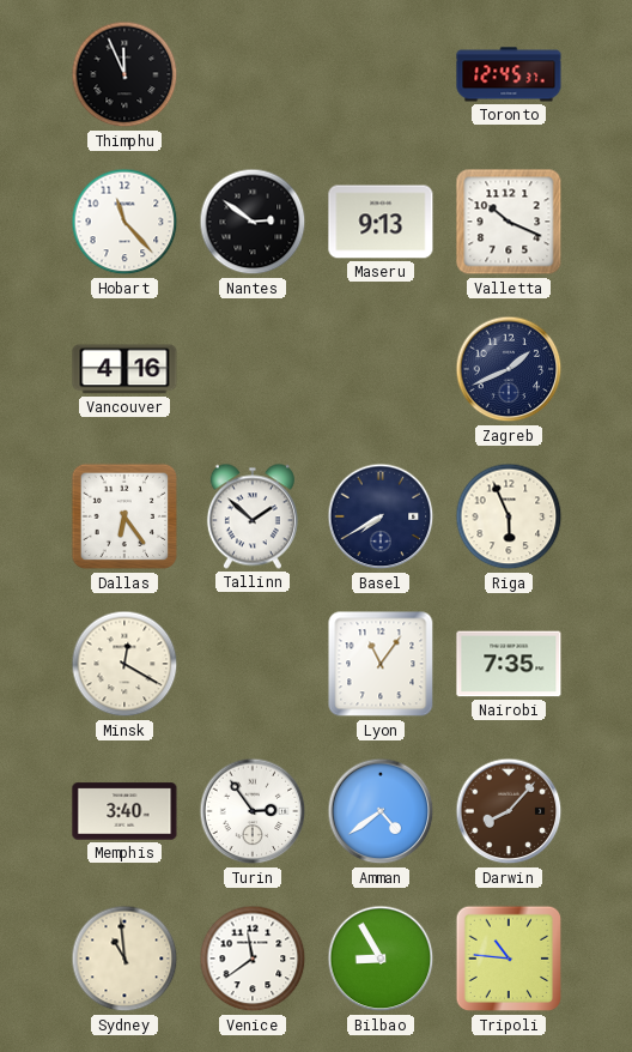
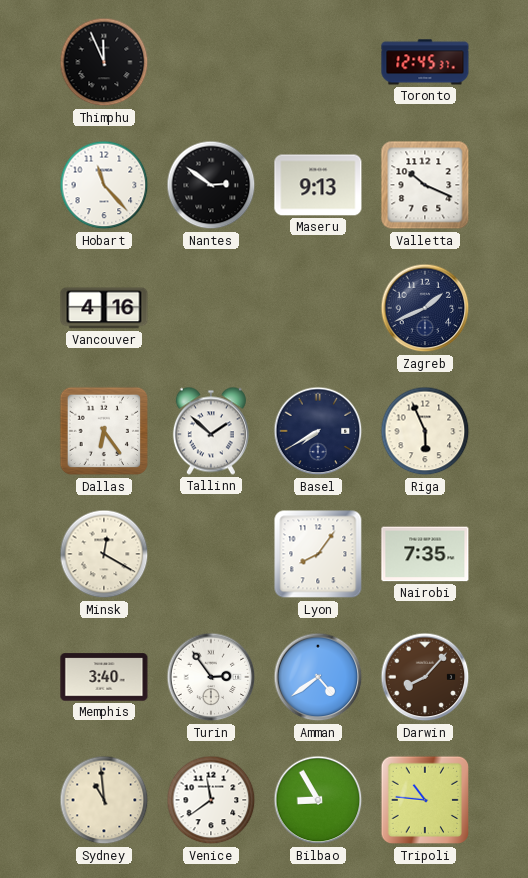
Lyon: 11:06 -> 8:06
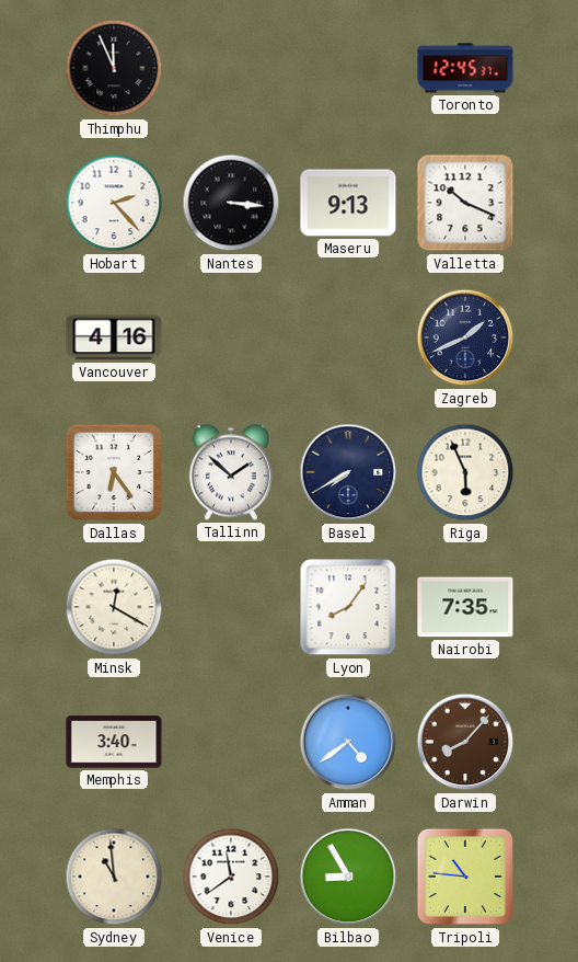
Hobart: 11:23 -> 2:23
Nantes: 2:51 -> 3:16
Turin: 2:54 -> none
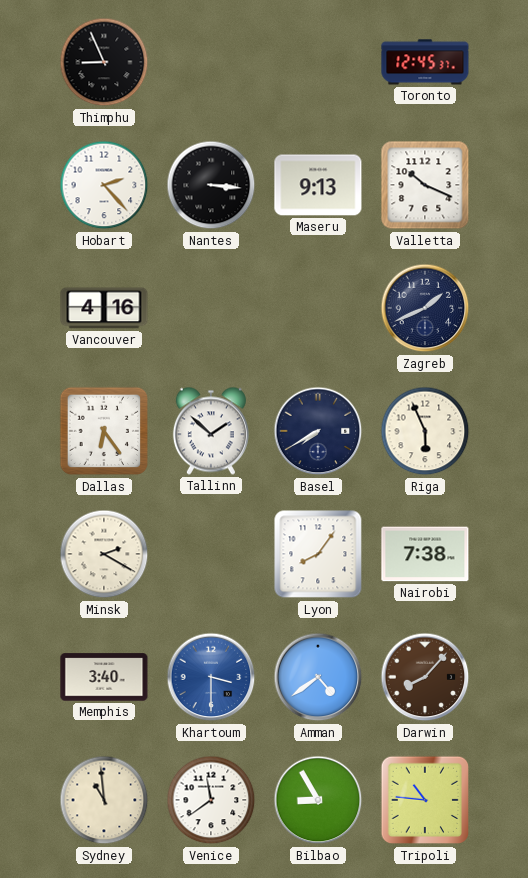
Thimphu: 11:56 -> 8:56
Minsk: 12:20 -> 2:20
Nairobi: 7:35 -> 7:38
Khartoum: none -> 3:30
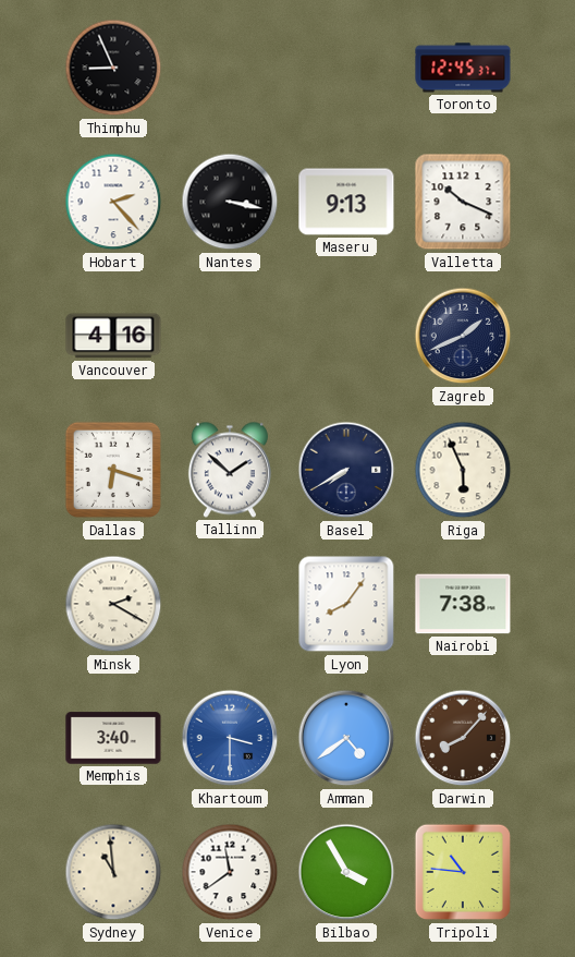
Nantes: 3:16 -> 3:17
Dallas: 6:24 -> 6:18
Bilbao: 8:55 -> 3:55
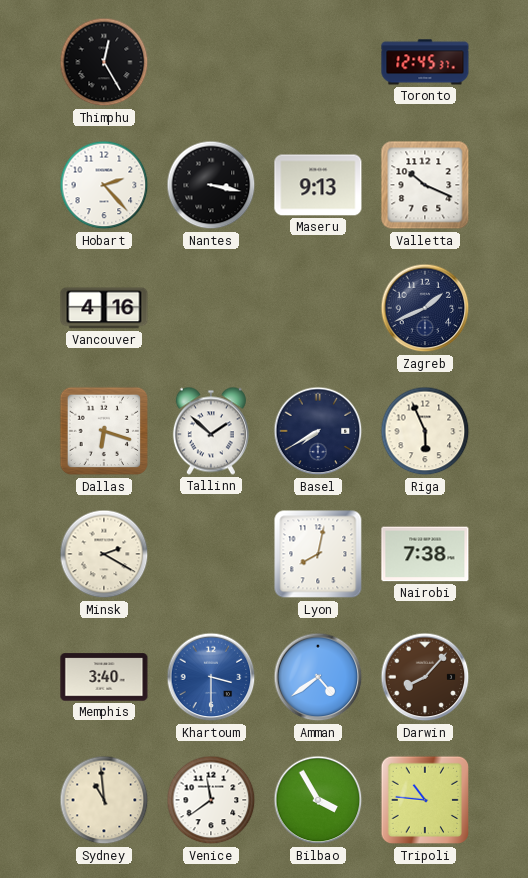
Thimphu: 8:56 -> 12:25
Lyon: 8:06 -> 8:02
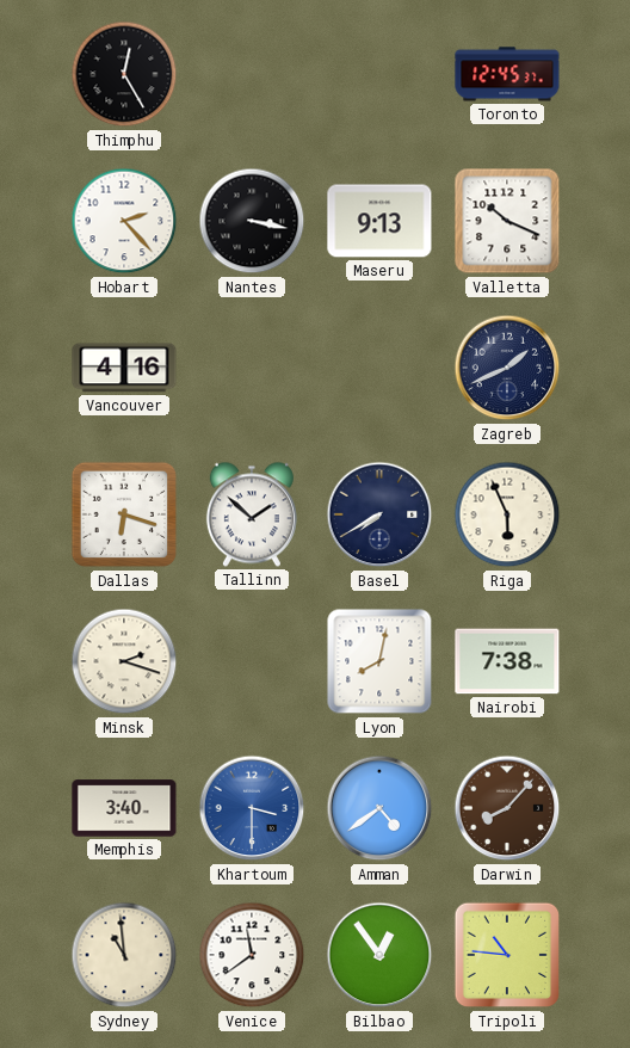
Minsk: 2:20 -> 2:18
Bilbao: 3:55 -> 12:54
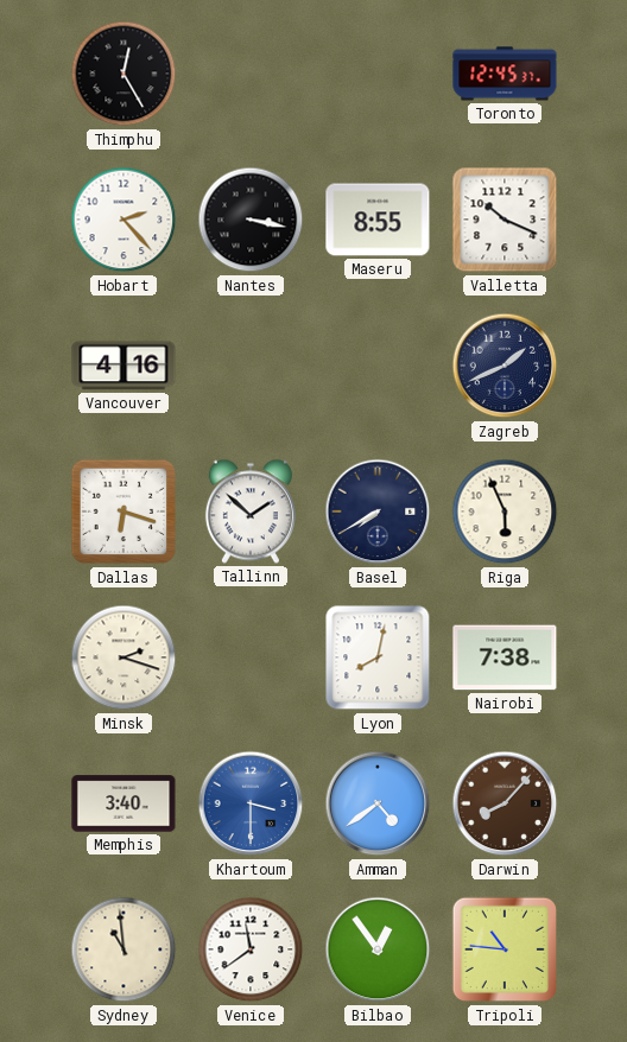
Maseru: 9:13 -> 8:55
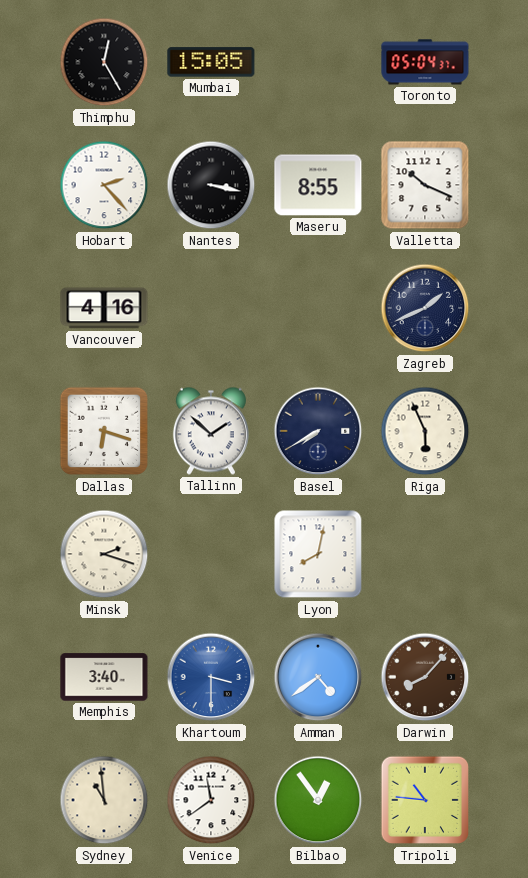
Mumbai: none -> 15:05
Toronto: 12:45 -> 05:04
Nairobi: 7:38 -> none
